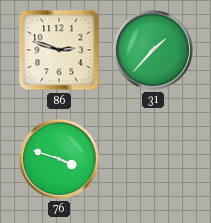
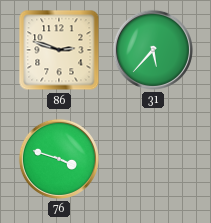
31: 1:37 -> 5:37
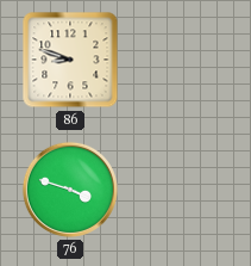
86: 2:48 -> 8:48
31: 5:37 -> none
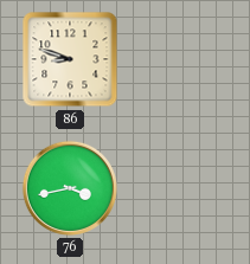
76: 3:48 -> 3:43
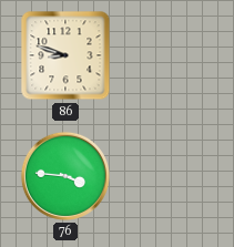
76: 3:43 -> 3:46
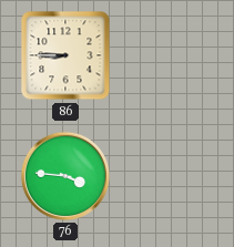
86: 8:48 -> 8:45
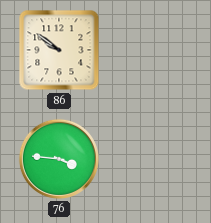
86: 8:45 -> 9:51
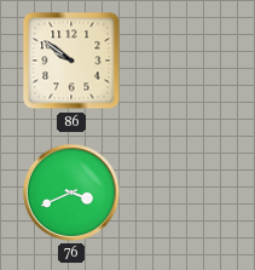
76: 3:46 -> 3:41
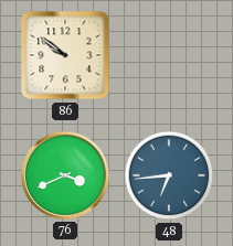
48: none -> 6:44
